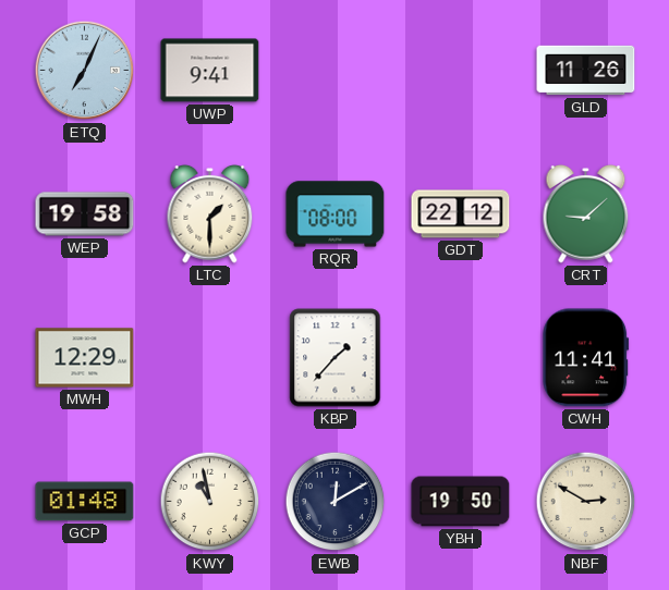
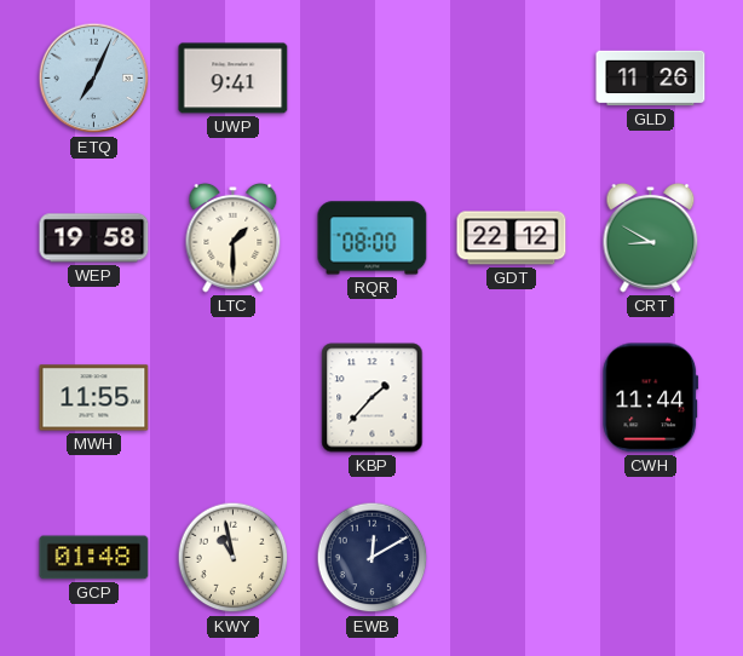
CRT: 9:08 -> 8:50
MWH: 12:29 -> 11:55
CWH: 11:41 -> 11:44
YBH: 19:50 -> none
NBF: 2:50 -> none
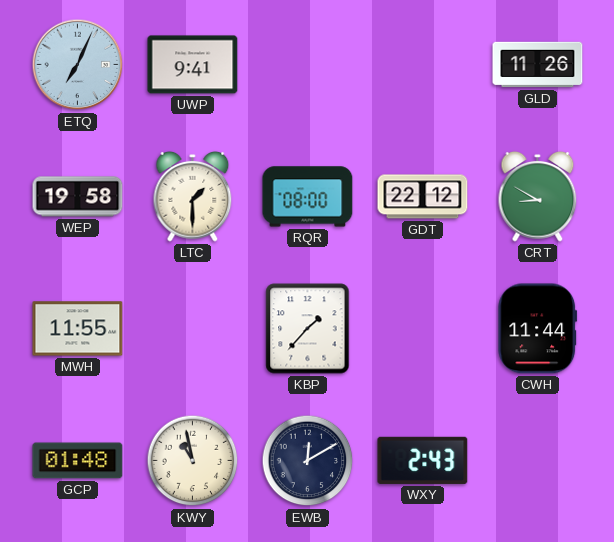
WXY: none -> 2:43
